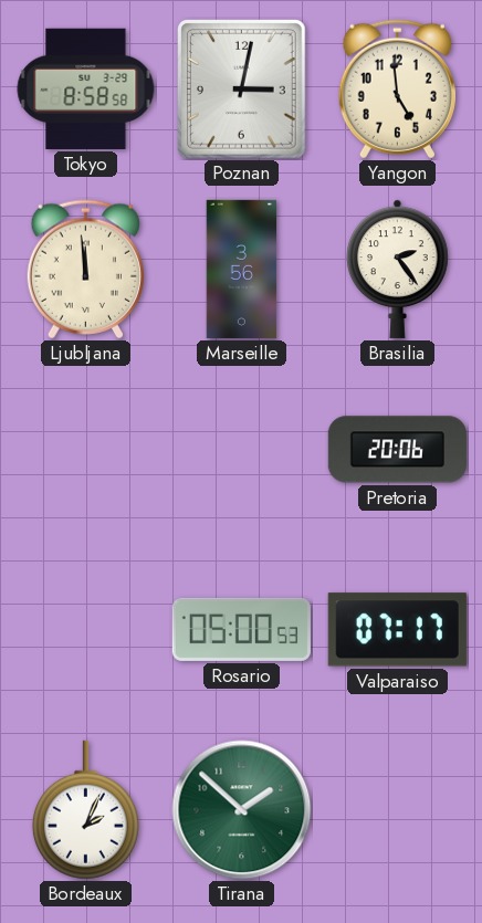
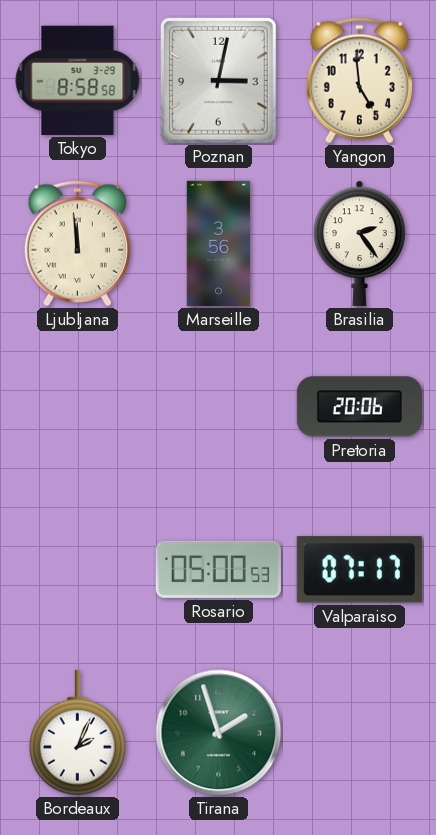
Tirana: 1:52 -> 1:57
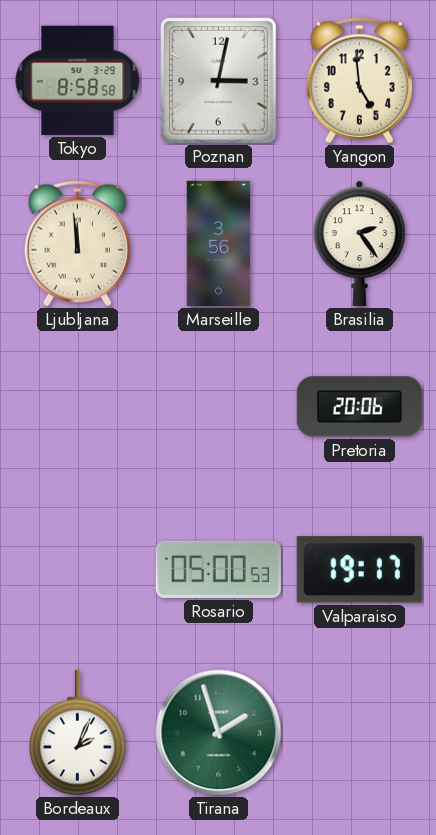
Valparaiso: 07:17 -> 19:17
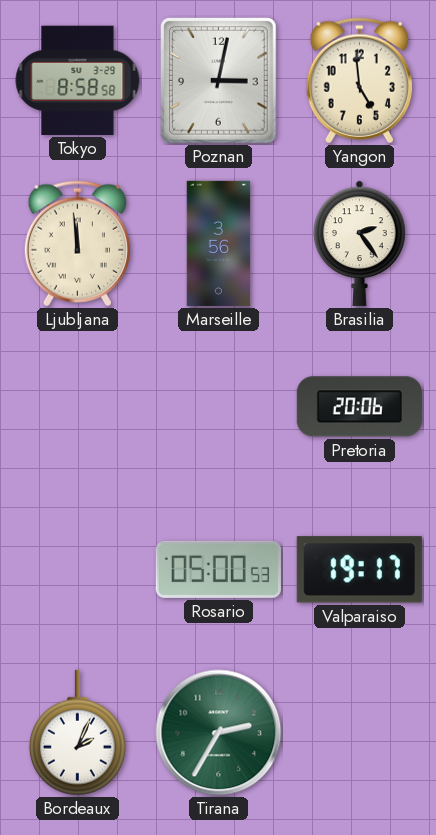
Tirana: 1:57 -> 2:35
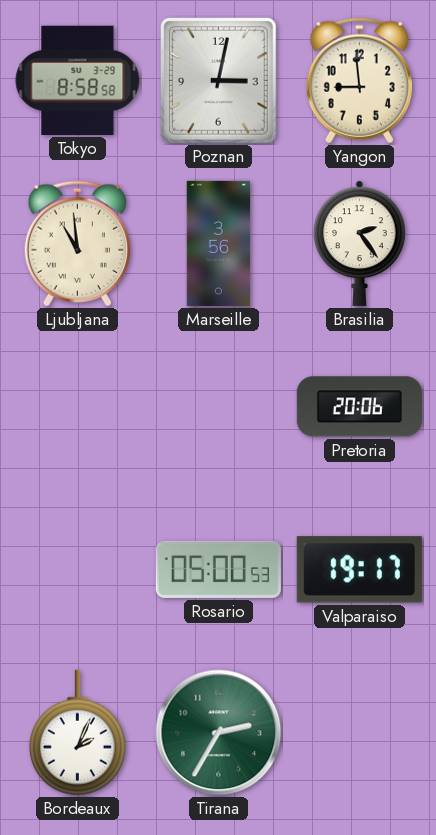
Yangon: 4:59 -> 8:59
Ljubljana: 11:59 -> 10:59
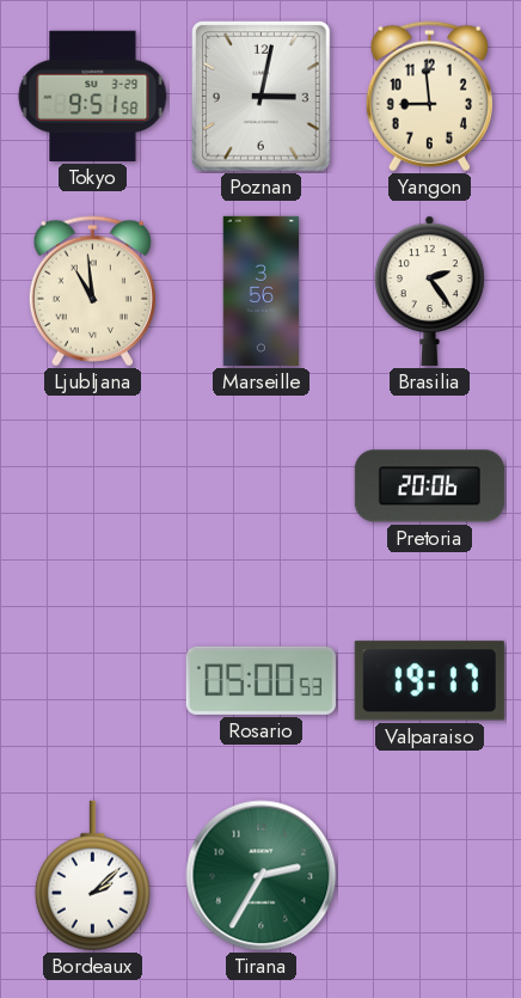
Tokyo: 8:58 -> 9:51
Bordeaux: 2:04 -> 2:08
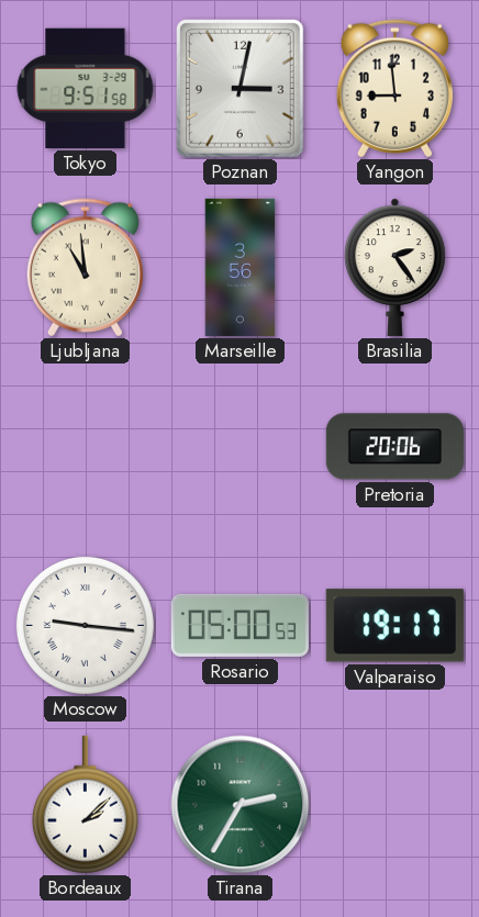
Moscow: none -> 9:16
